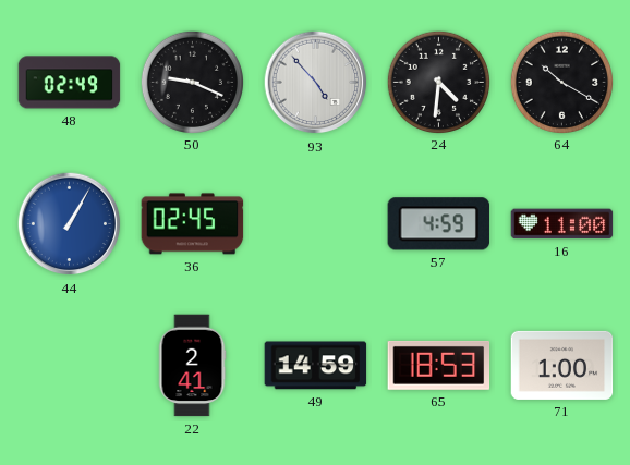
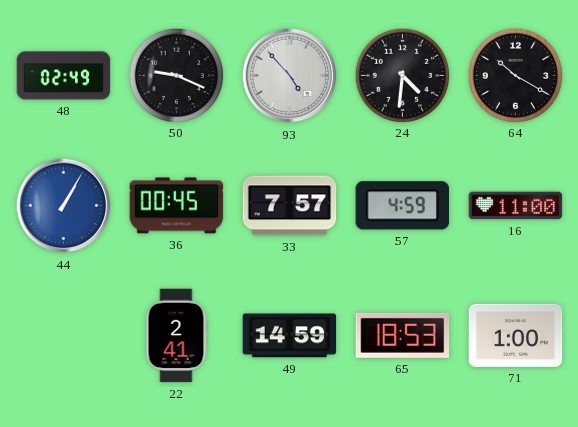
36: 02:45 -> 00:45
33: none -> 7:57
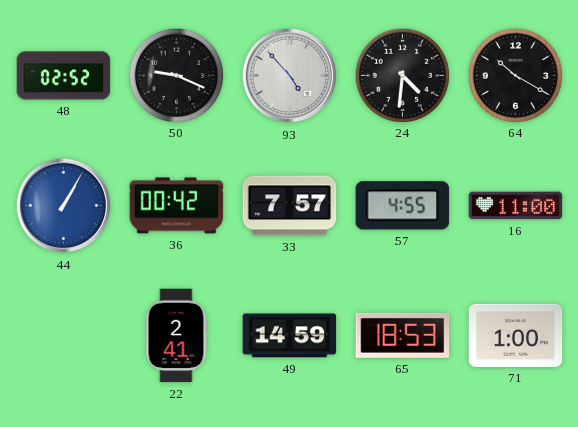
48: 02:49 -> 02:52
36: 00:45 -> 00:42
57: 4:59 -> 4:55
